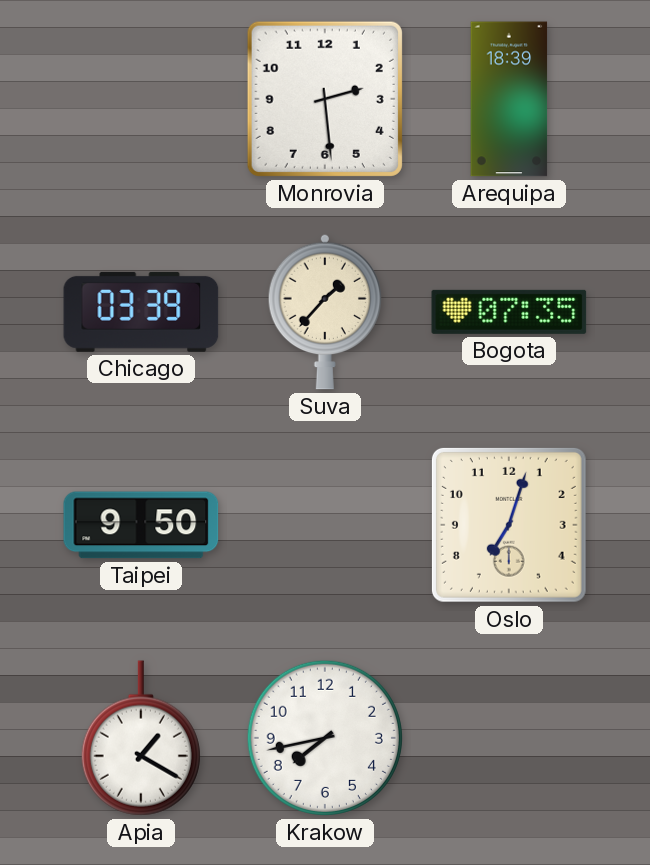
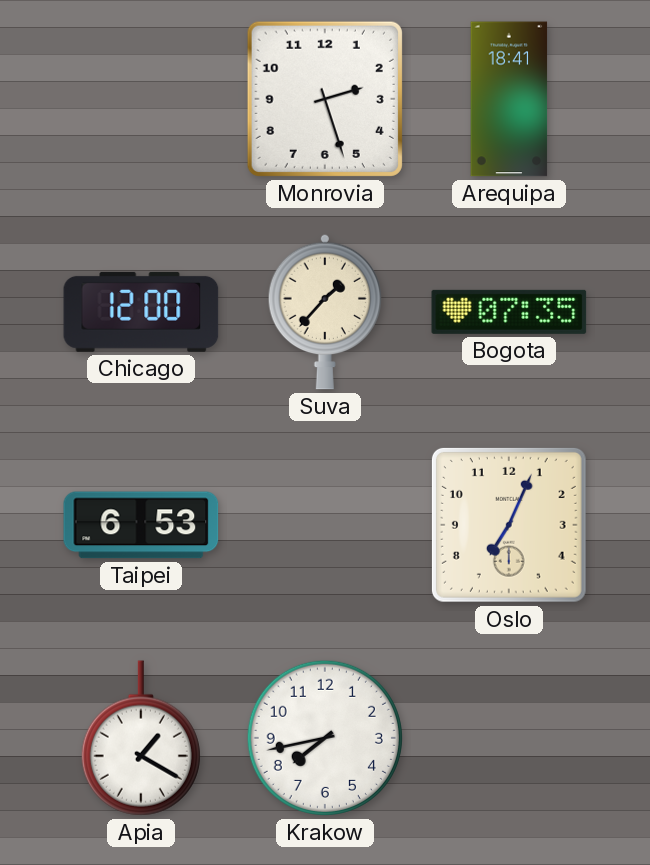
Monrovia: 2:29 -> 2:27
Arequipa: 18:39 -> 18:41
Chicago: 03:39 -> 12:00
Taipei: 9:50 -> 6:53
Oslo: 7:03 -> 7:04
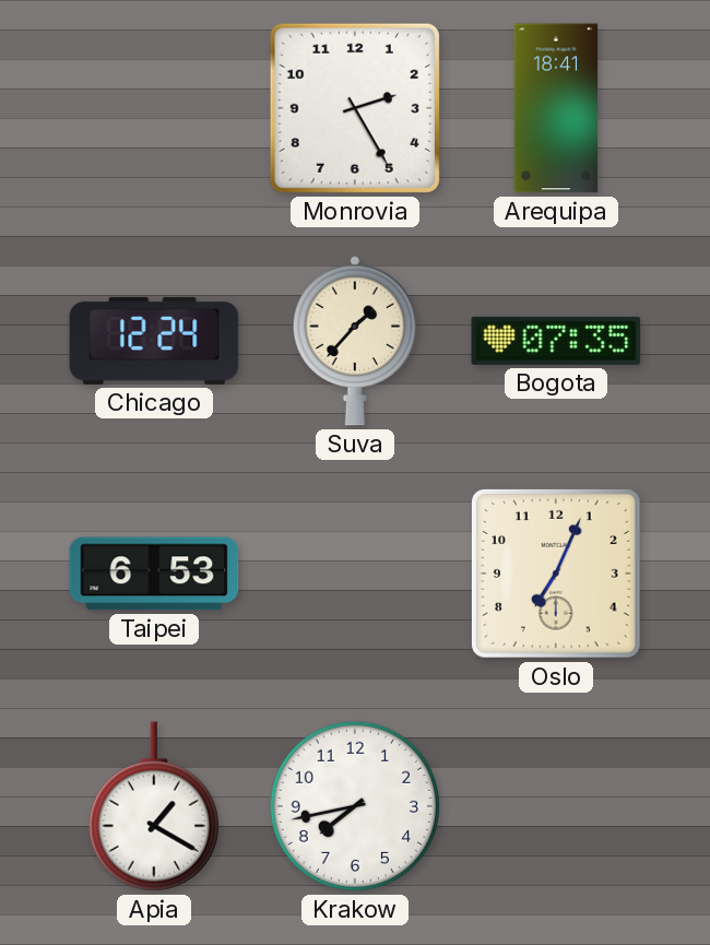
Monrovia: 2:27 -> 2:25
Chicago: 12:00 -> 12:24
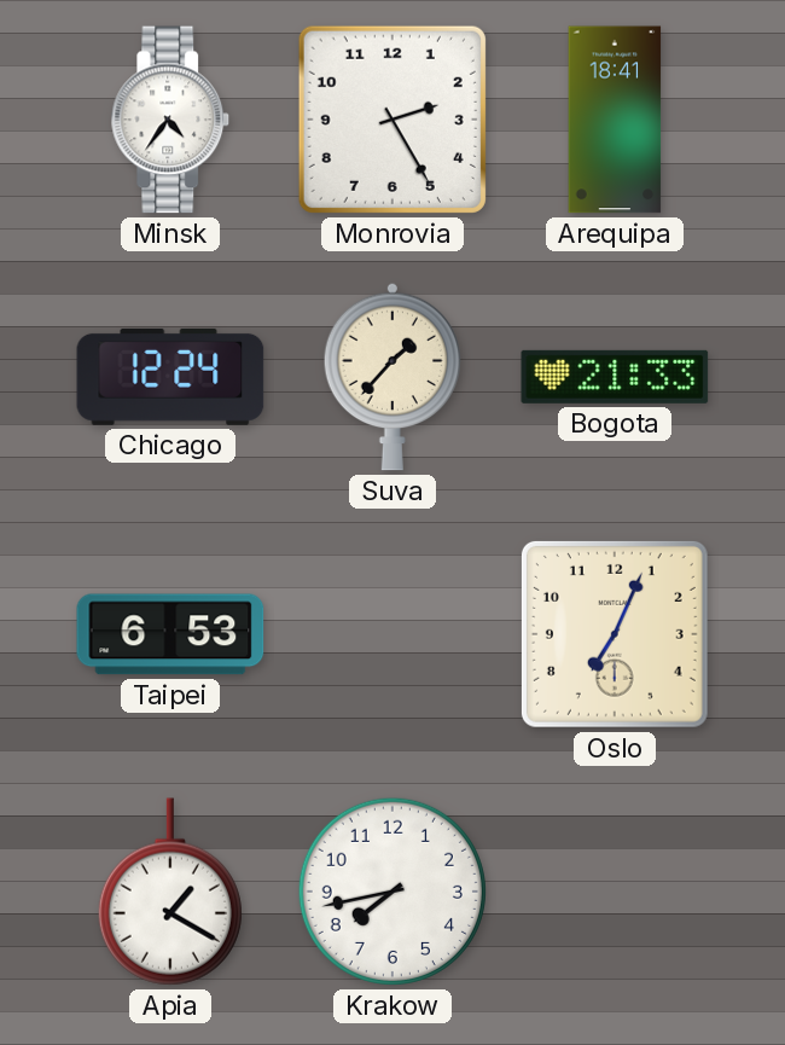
Minsk: none -> 4:36
Bogota: 07:35 -> 21:33
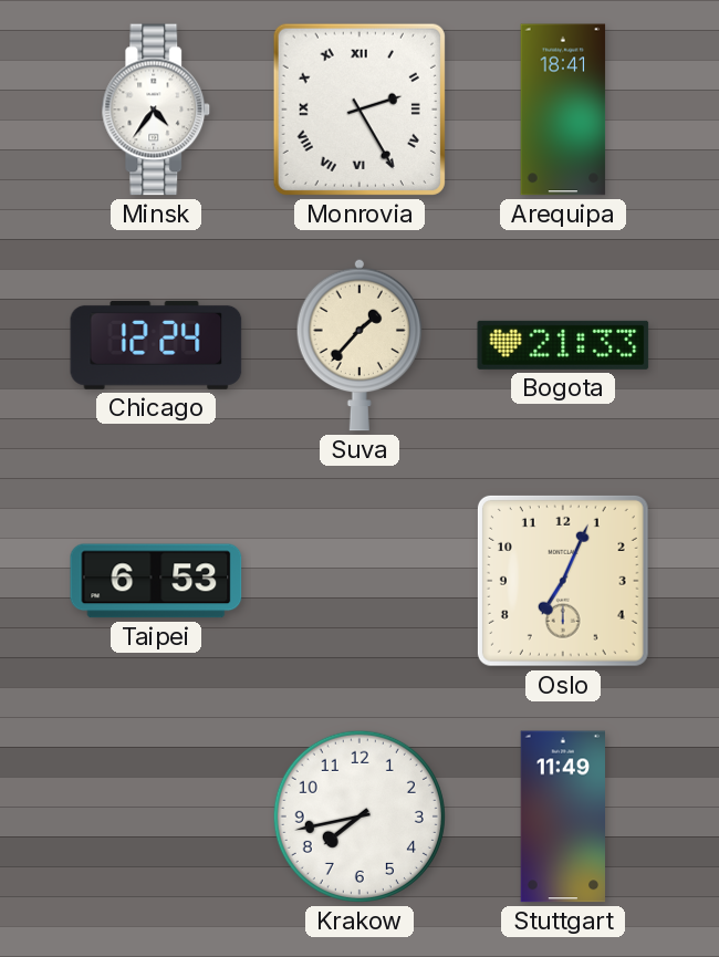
Monrovia numerals: Arabic -> Roman
Apia: 1:20 -> none
Stuttgart: none -> 11:49
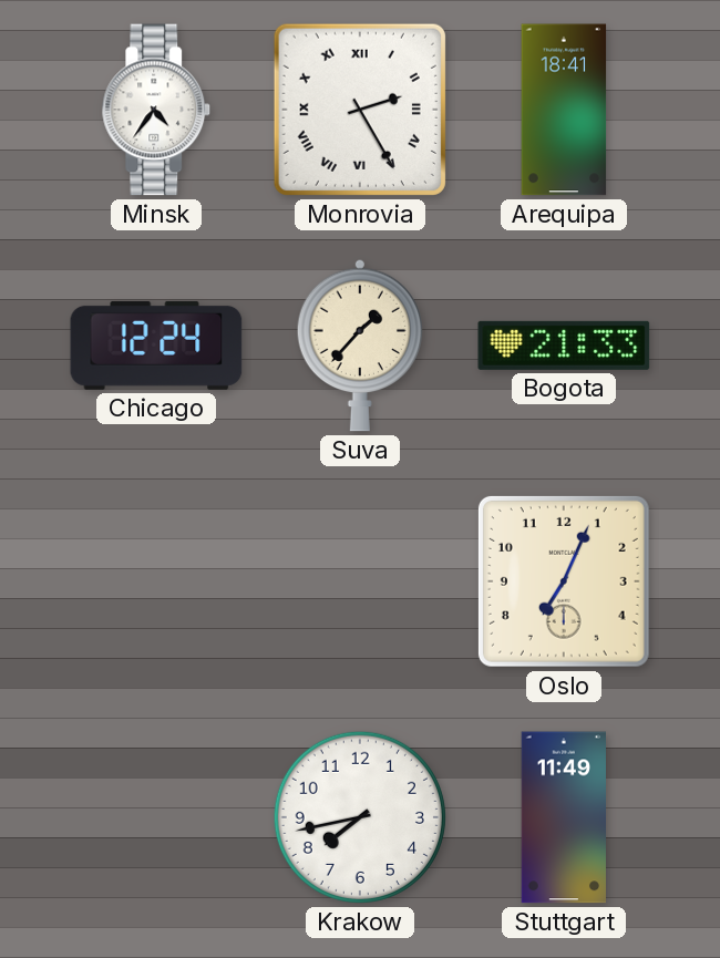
Taipei: 6:53 -> none
